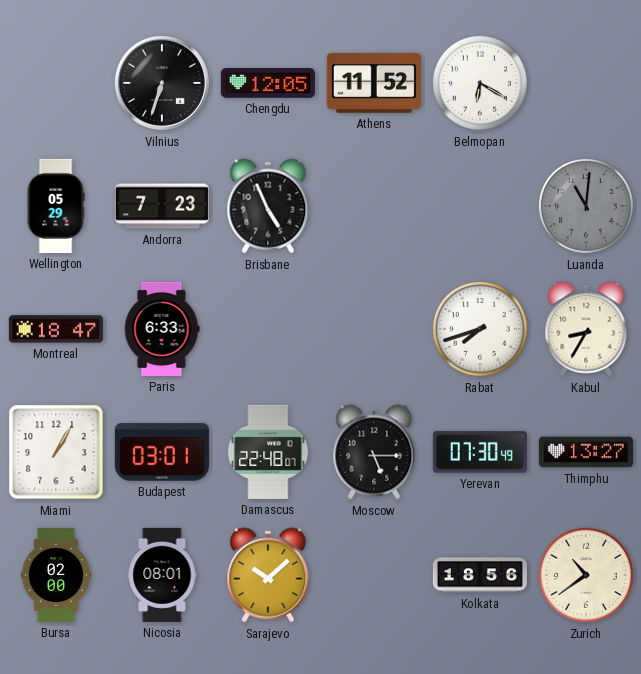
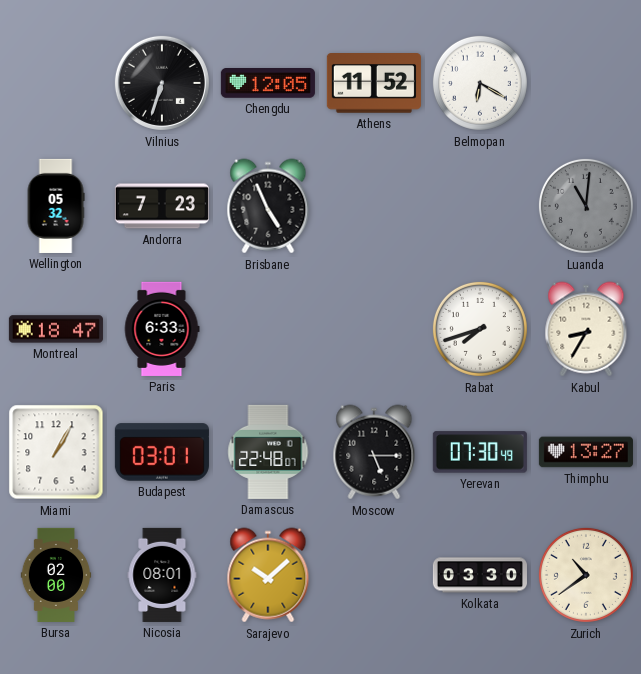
Wellington: 05:29 -> 05:32
Kolkata: 18:56 -> 03:30
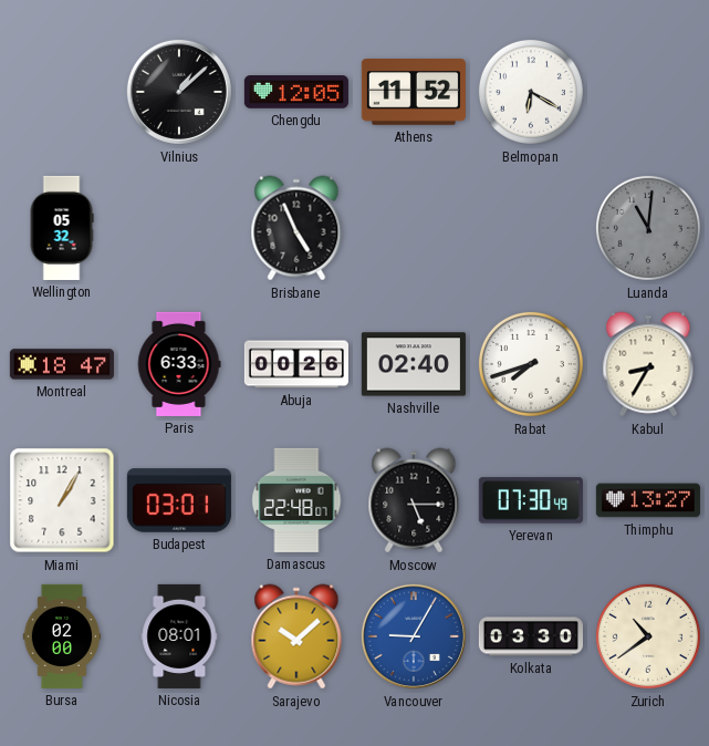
Vilnius: 6:33 -> 1:08
Andorra: 7:23 -> none
Abuja: none -> 00:26
Nashville: none -> 02:40
Vancouver: none -> 9:05
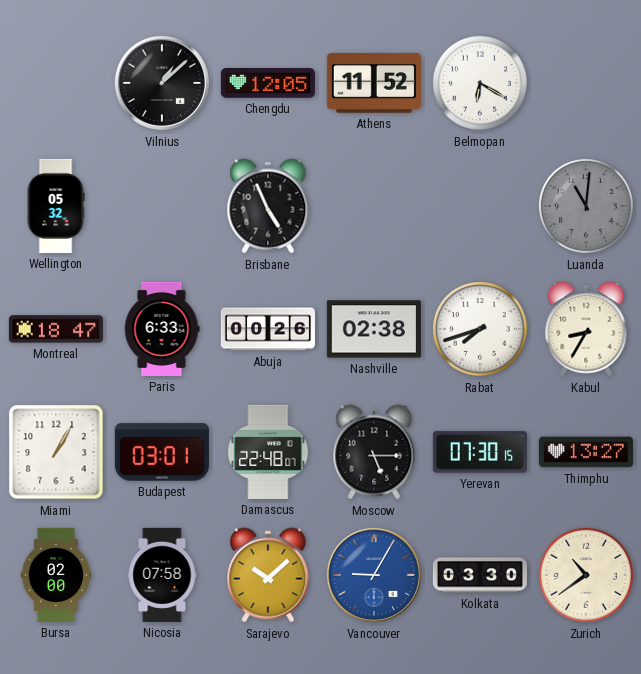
Nashville: 02:40 -> 02:38
Yerevan: 07:30:49 -> 07:30:15
Nicosia: 08:01 -> 07:58
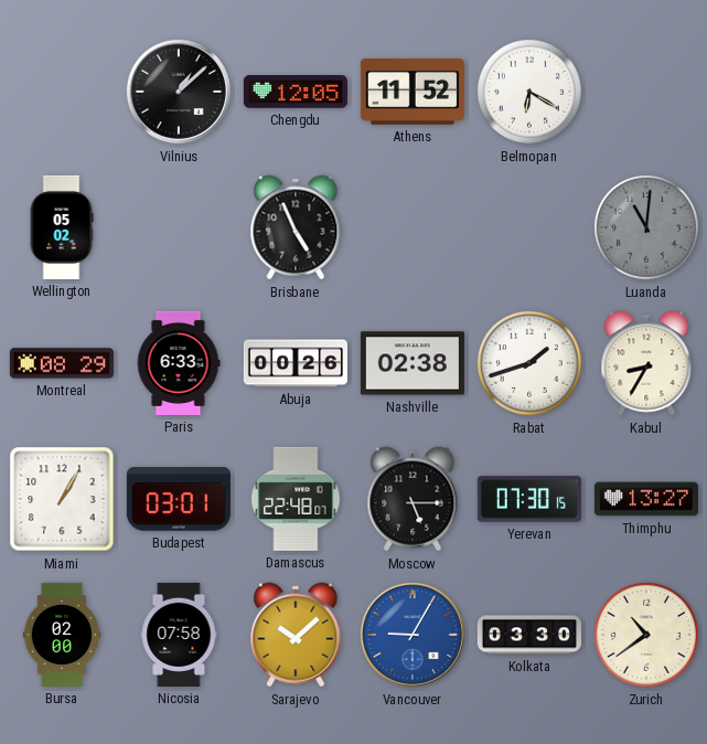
Wellington: 05:32 -> 05:02
Montreal: 18:47 -> 08:29
Rabat: 7:42 -> 1:42
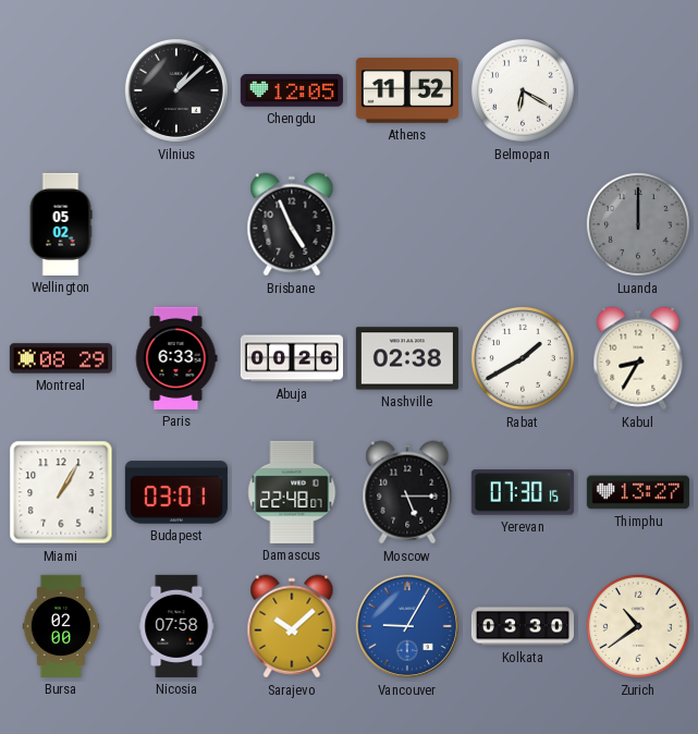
Luanda: 11:01 -> 12:00
Rabat: 1:42 -> 1:40
